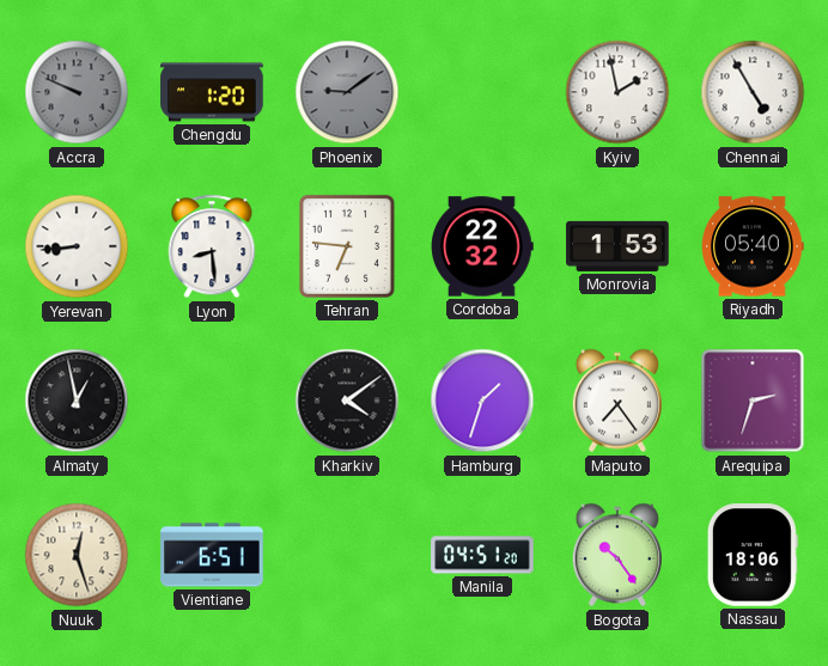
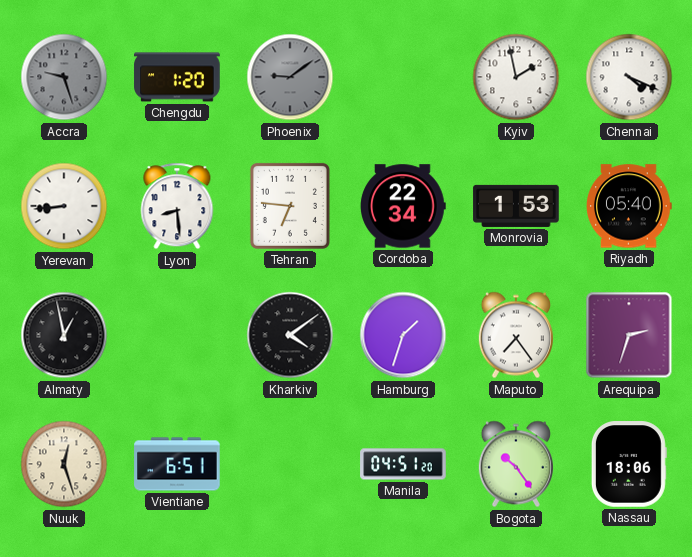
Accra: 9:49 -> 9:27
Chennai: 4:55 -> 4:19
Cordoba: 22:32 -> 22:34
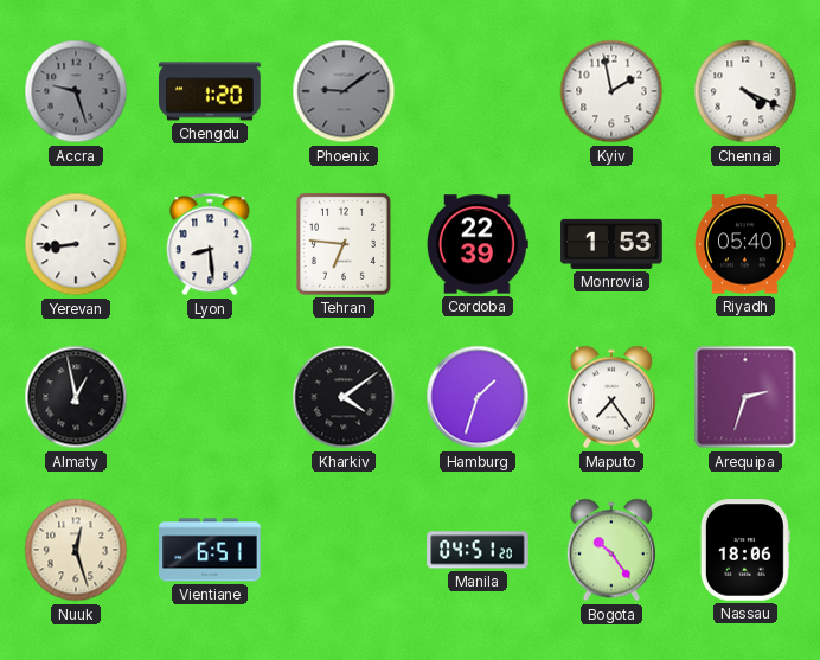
Cordoba: 22:34 -> 22:39
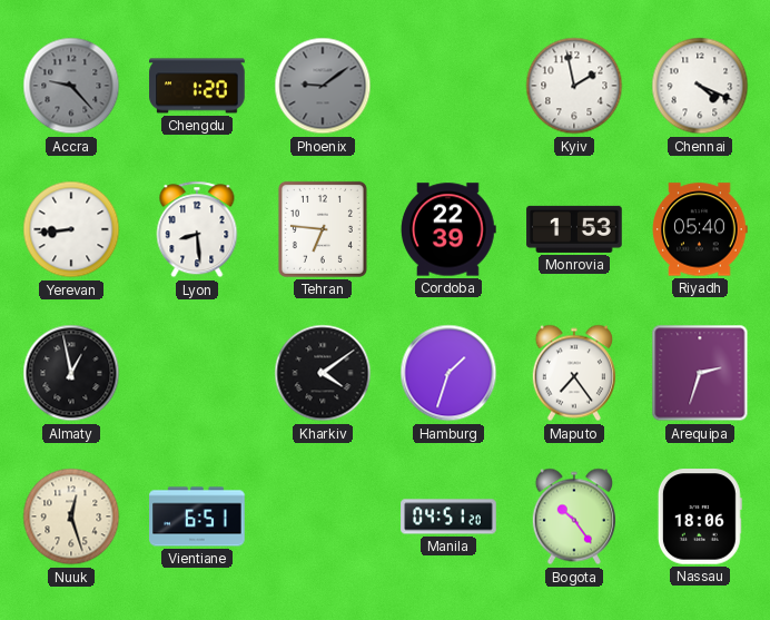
Accra: 9:27 -> 9:23
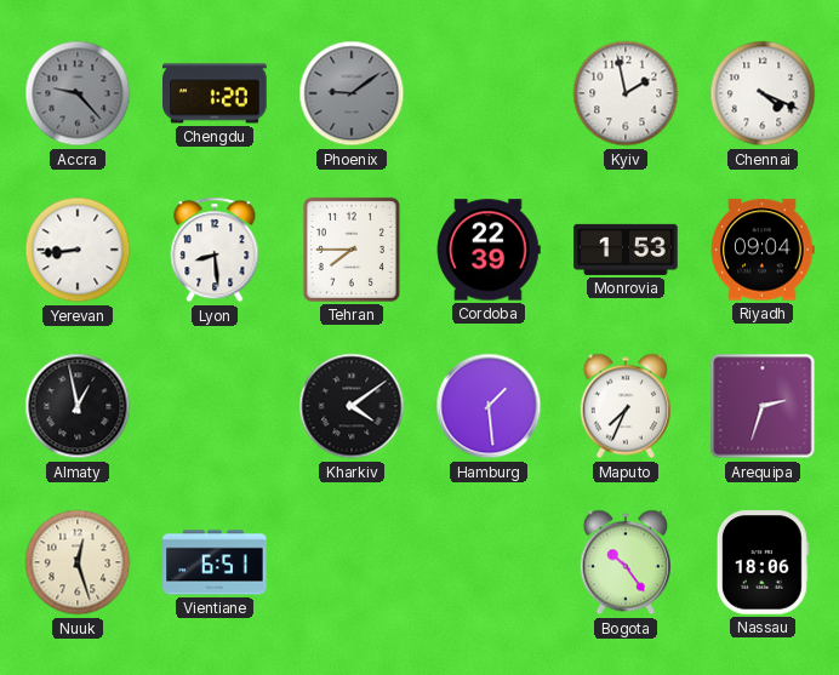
Tehran: 6:46 -> 7:45
Riyadh: 05:40 -> 09:04
Hamburg: 1:33 -> 1:29
Maputo: 7:24 -> 7:34
Manila: 04:51 -> none
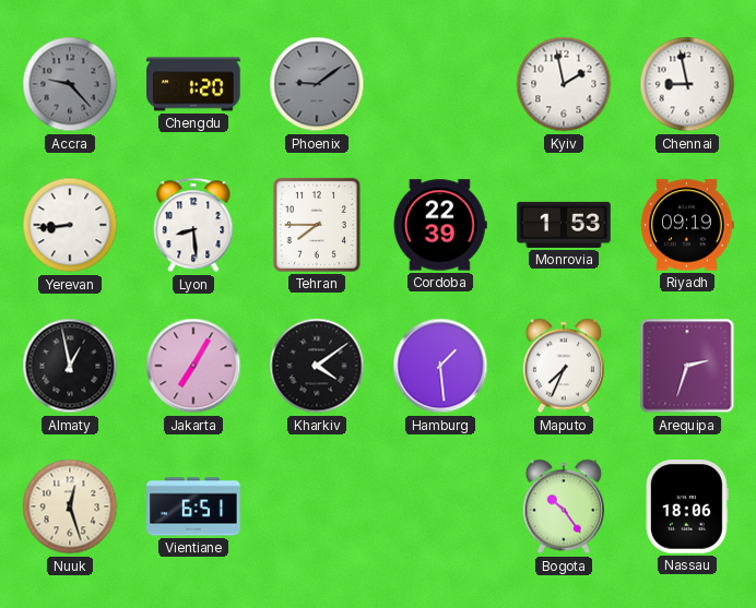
Chennai: 4:19 -> 8:58
Riyadh: 09:04 -> 09:19
Jakarta: none -> 7:05
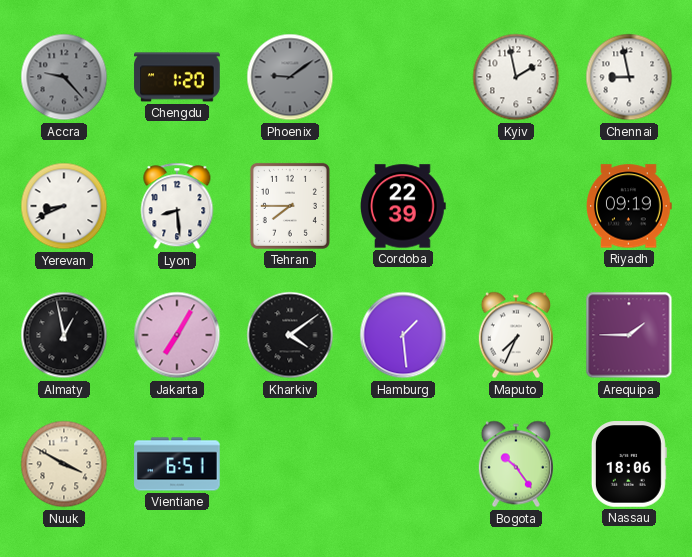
Yerevan: 8:44 -> 8:41
Monrovia: 1:53 -> none
Arequipa: 2:33 -> 1:45
Nuuk: 12:27 -> 3:50
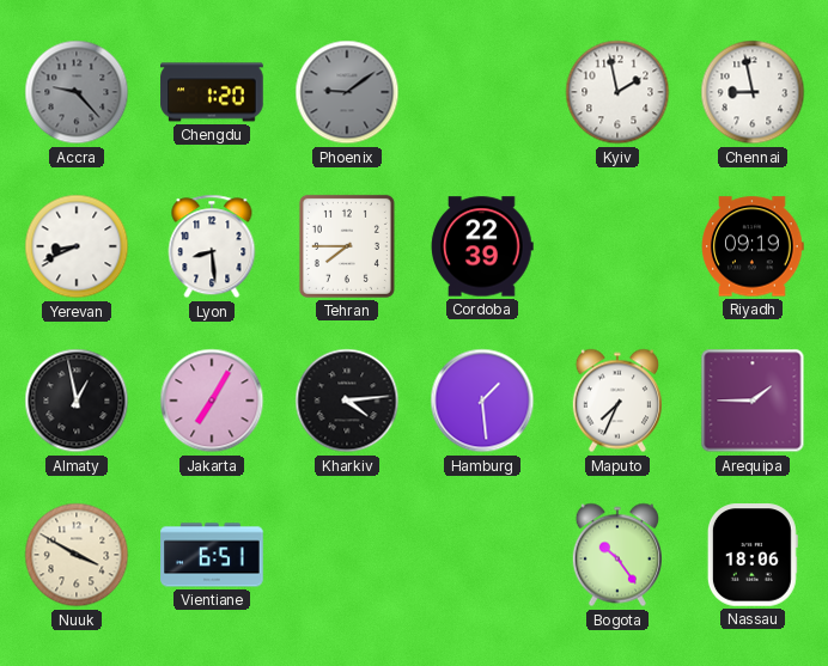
Kharkiv: 4:09 -> 4:14
